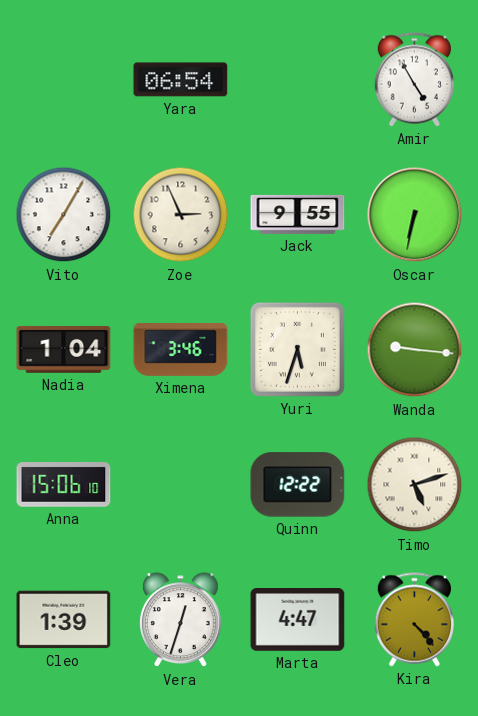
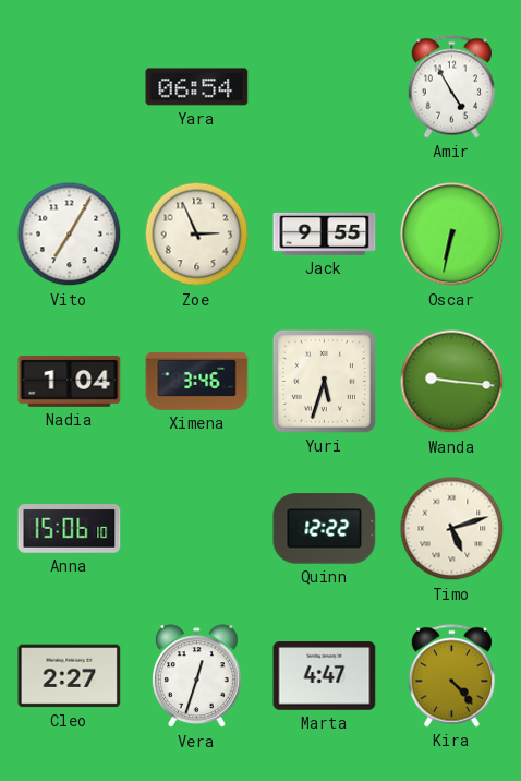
Cleo: 1:39 -> 2:27
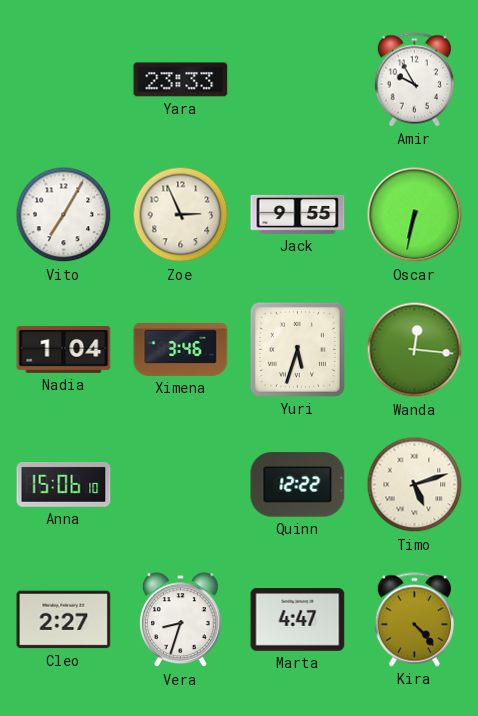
Yara: 06:54 -> 23:33
Amir: 4:55 -> 9:55
Wanda: 9:16 -> 12:16
Vera: 12:33 -> 8:33
